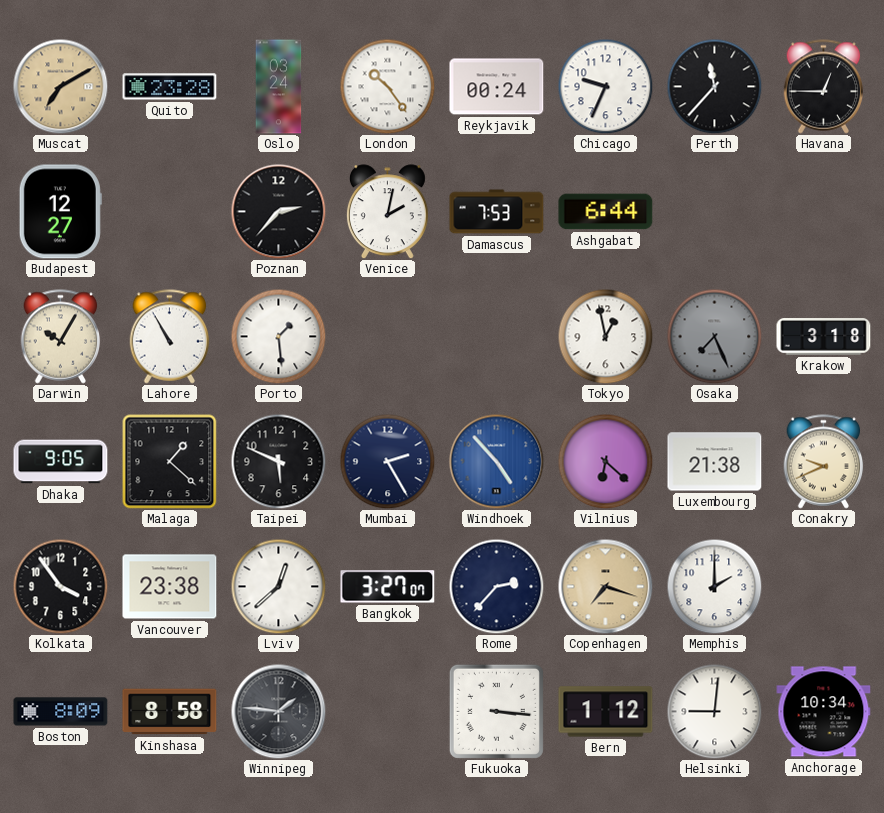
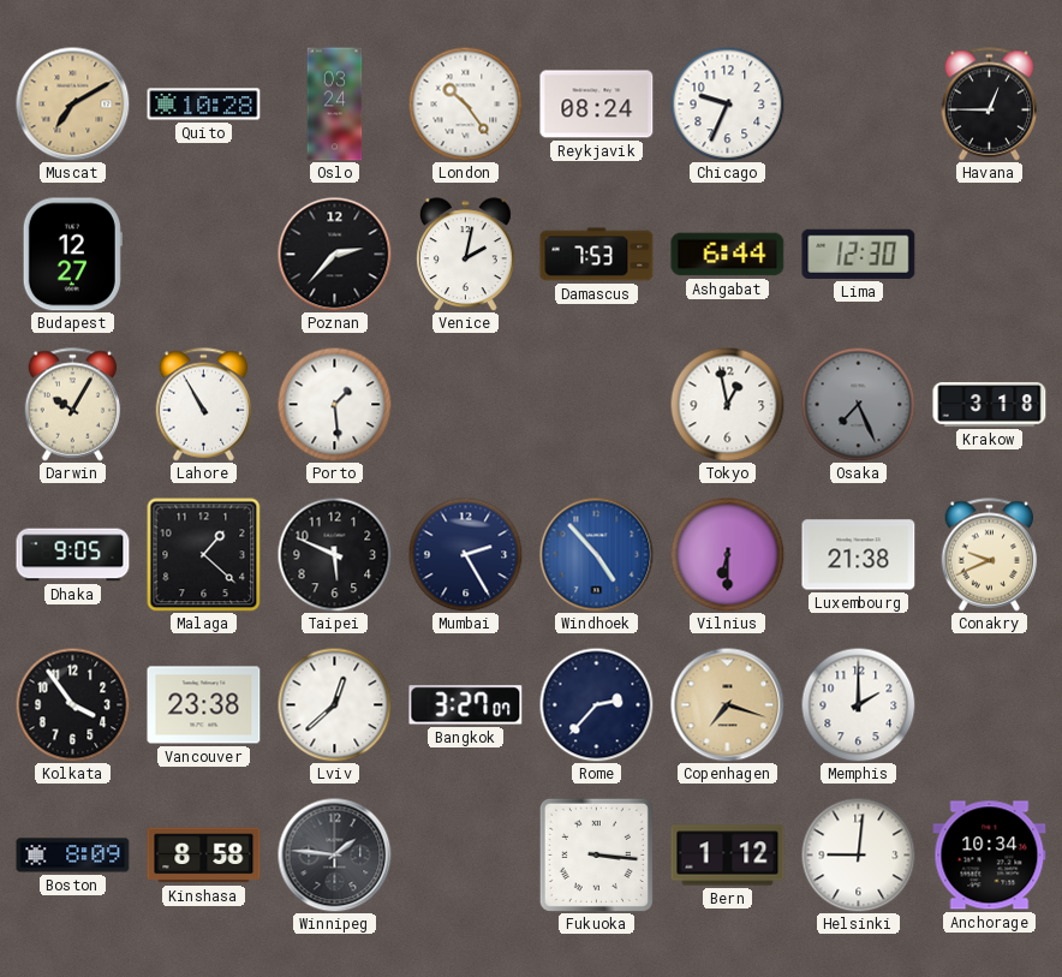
Quito: 23:28 -> 10:28
Reykjavik: 00:24 -> 08:24
Perth: 11:37 -> none
Lima: none -> 12:30
Vilnius: 6:22 -> 6:30
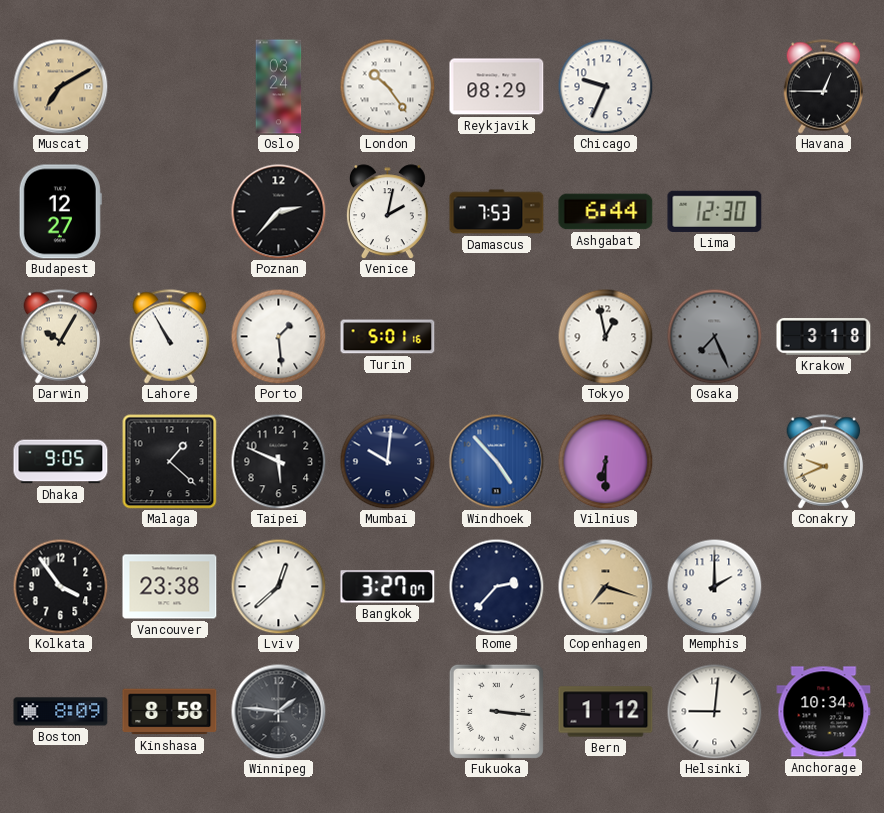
Quito: 10:28 -> none
Reykjavik: 08:24 -> 08:29
Turin: none -> 5:01
Mumbai: 2:25 -> 10:01
Luxembourg: 21:38 -> none
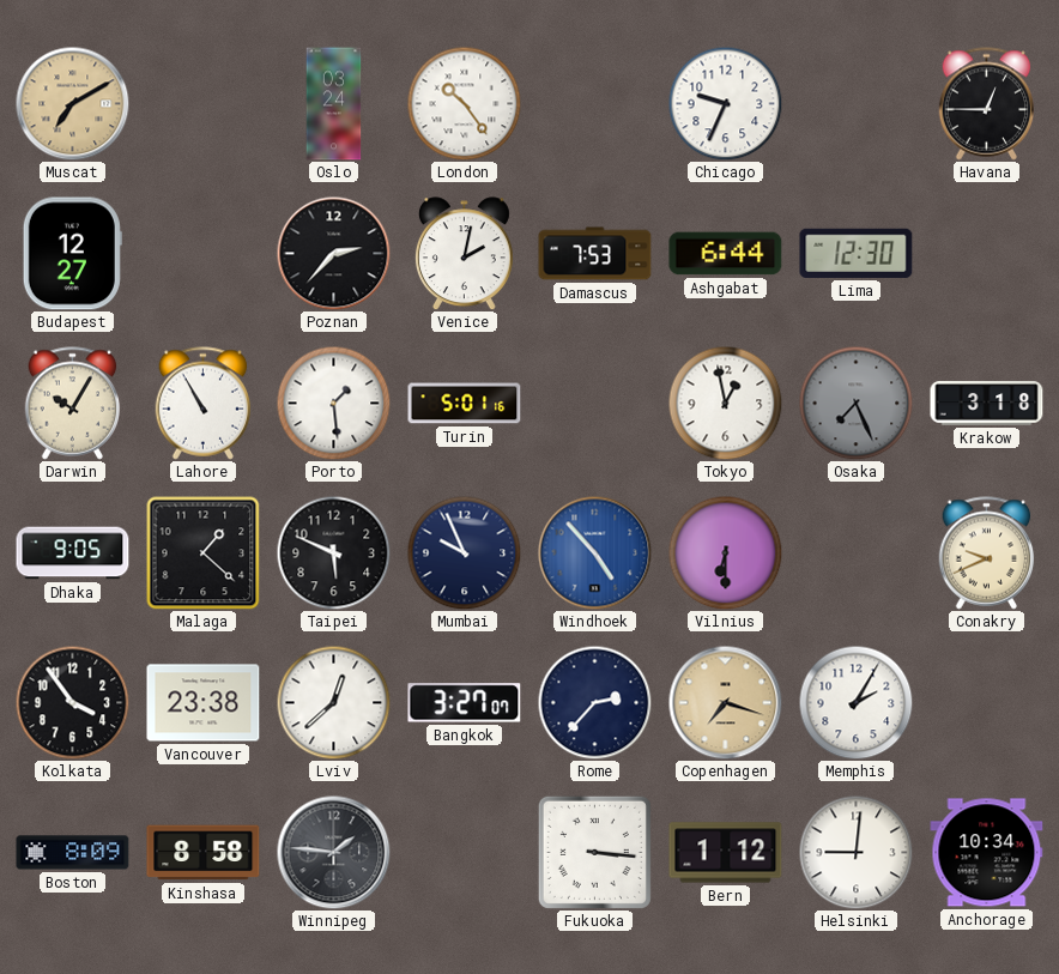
Reykjavik: 08:29 -> none
Mumbai: 10:01 -> 9:56
Memphis: 2:00 -> 2:05
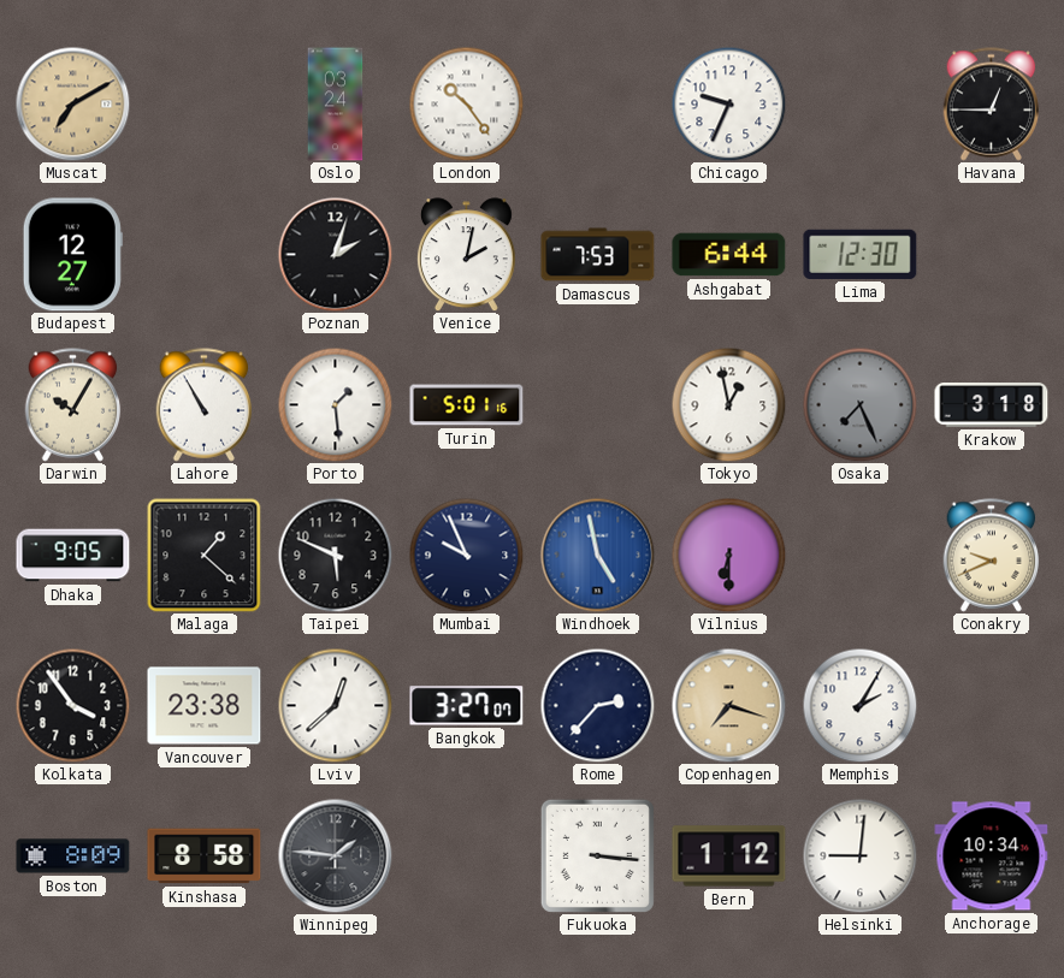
Poznan: 2:37 -> 2:03
Windhoek: 4:53 -> 4:58
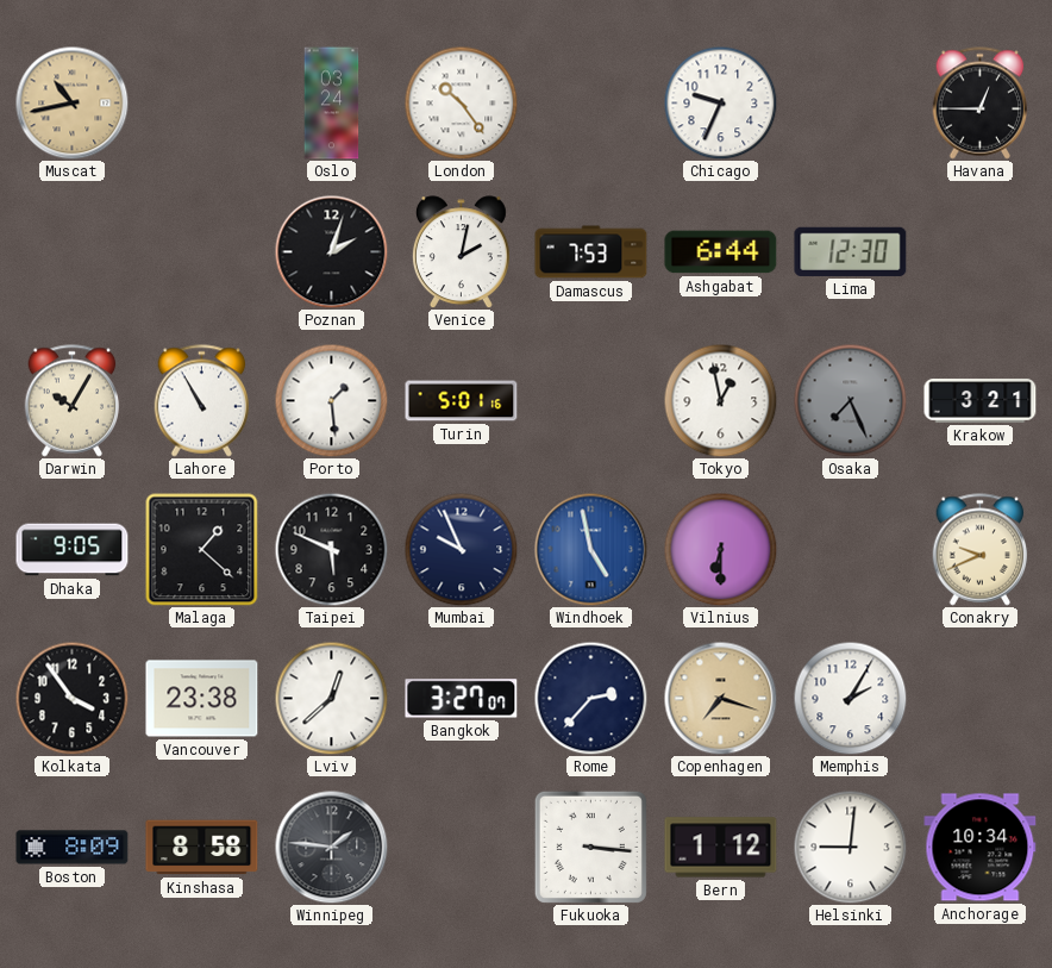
Muscat: 7:10 -> 10:43
Budapest: 12:27 -> none
Krakow: 3:18 -> 3:21
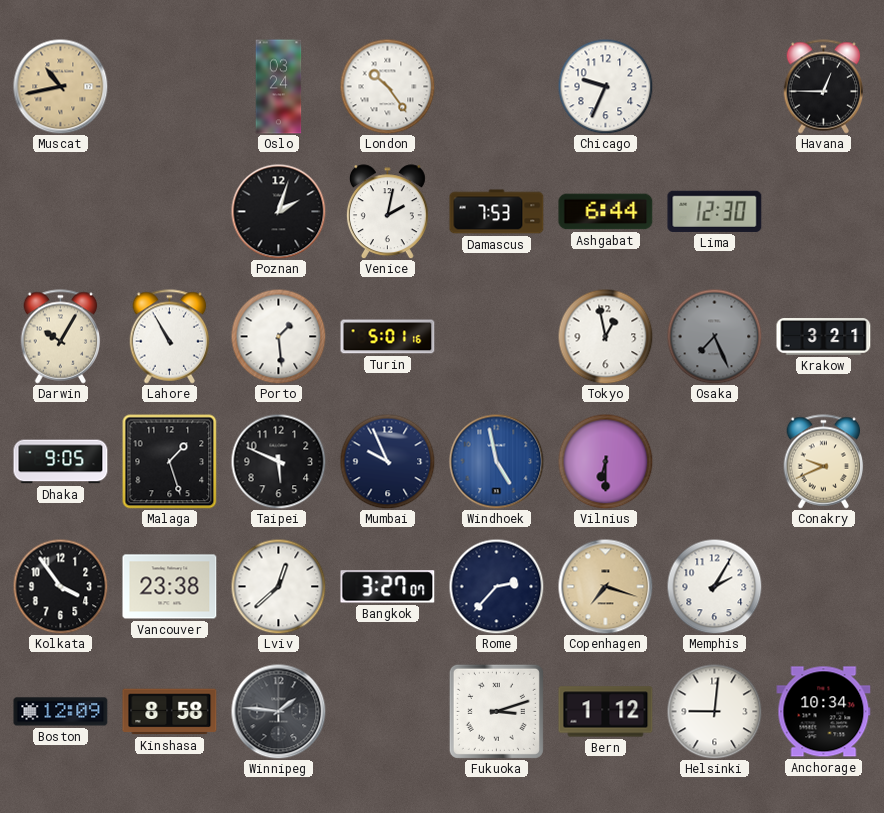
Malaga: 1:22 -> 1:27
Boston: 8:09 -> 12:09
Fukuoka: 3:16 -> 3:12
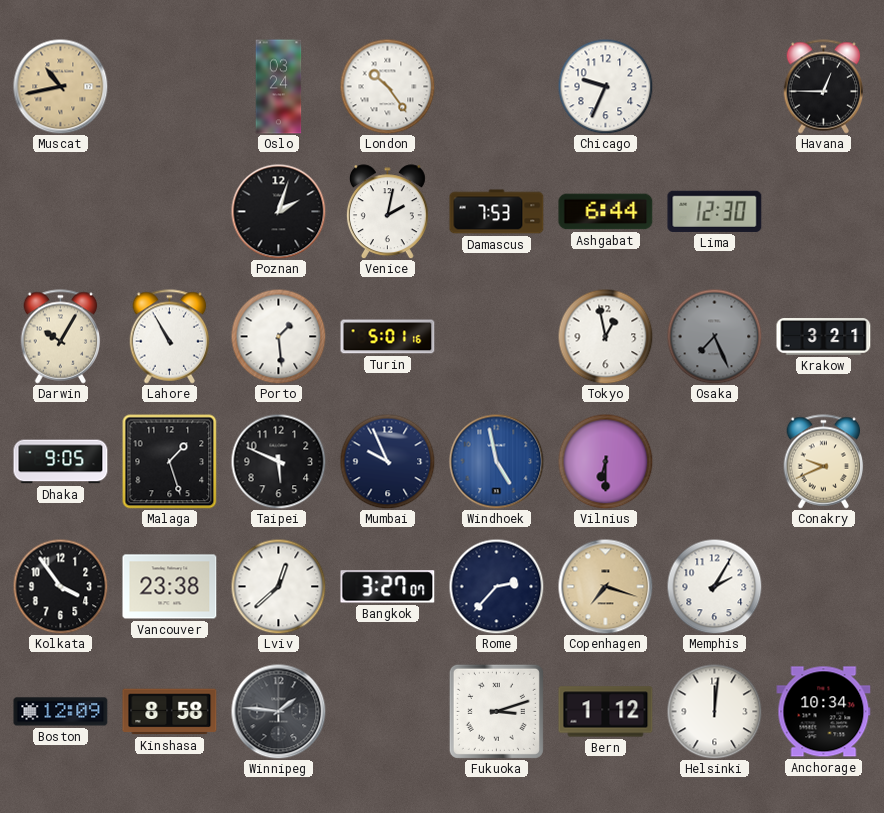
Helsinki: 9:01 -> 12:01
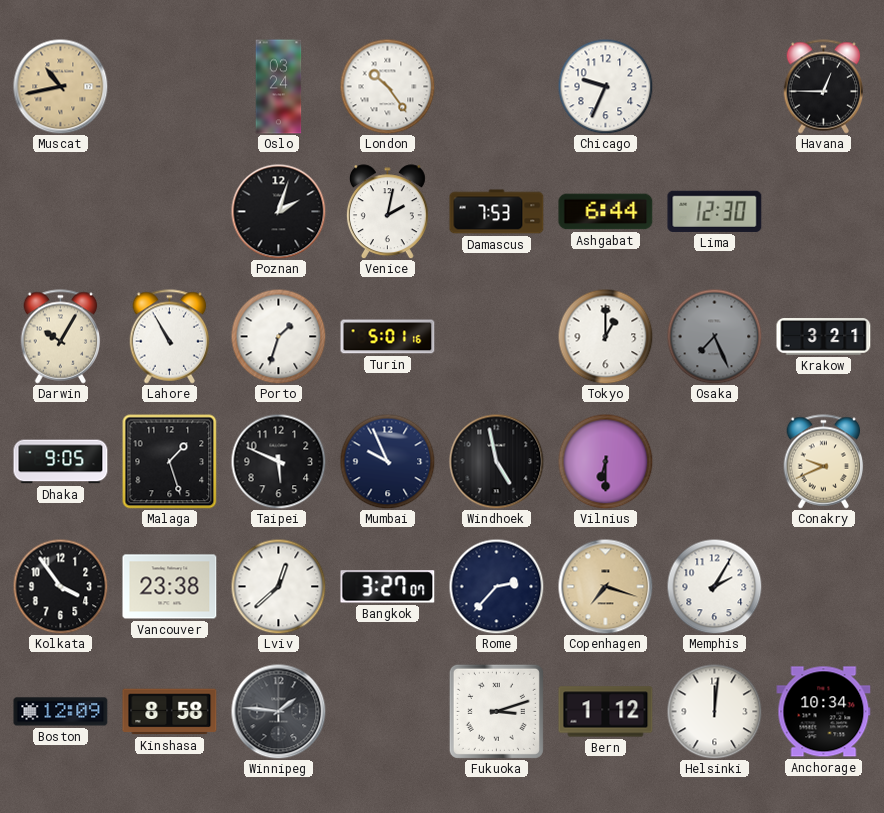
Porto: 1:29 -> 1:33
Tokyo: 12:58 -> 1:00
Windhoek dial: blue -> black
